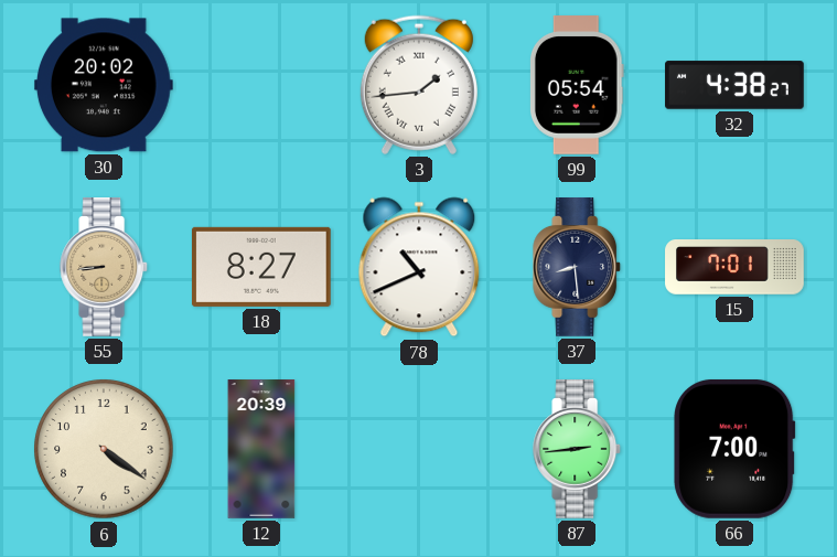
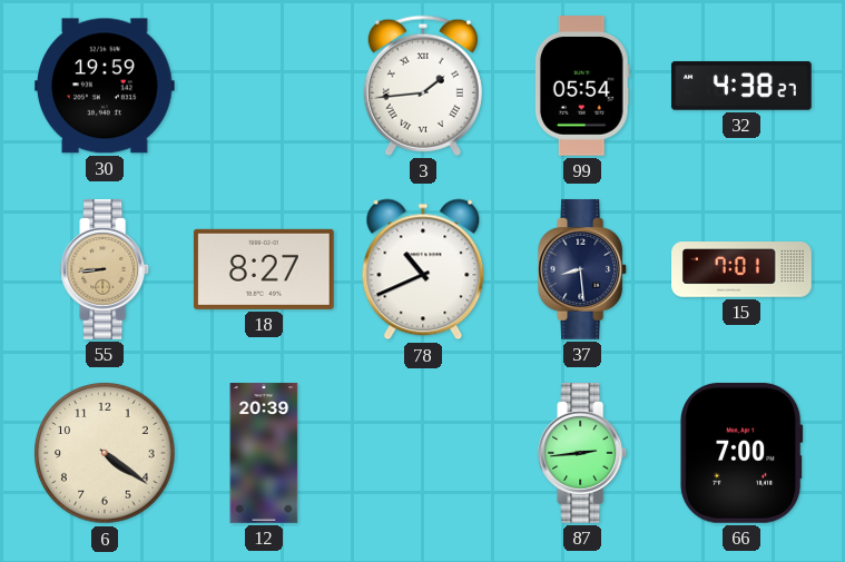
30: 20:02 -> 19:59
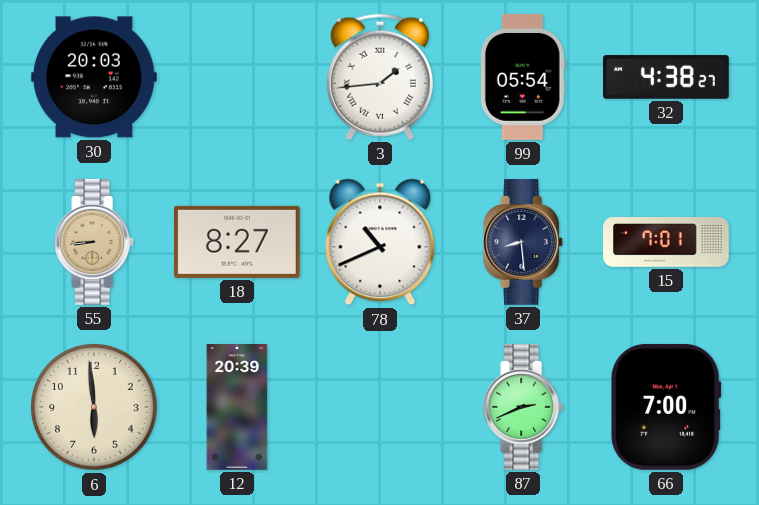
30: 19:59 -> 20:03
6: 4:21 -> 5:59
87: 2:44 -> 2:41
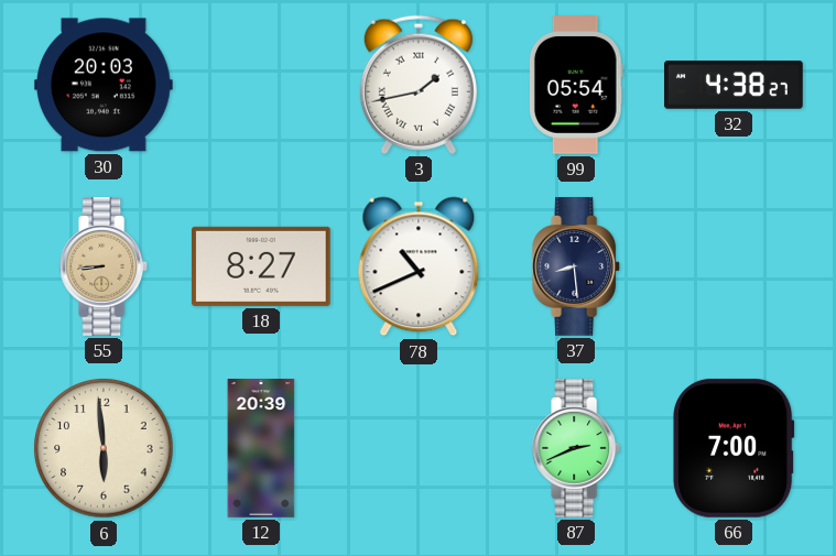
3: 1:44 -> 1:43
15: 7:01 -> none
